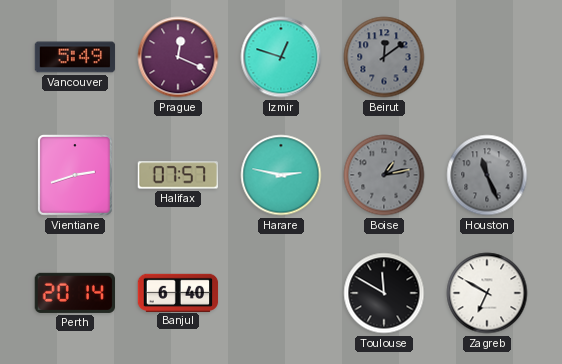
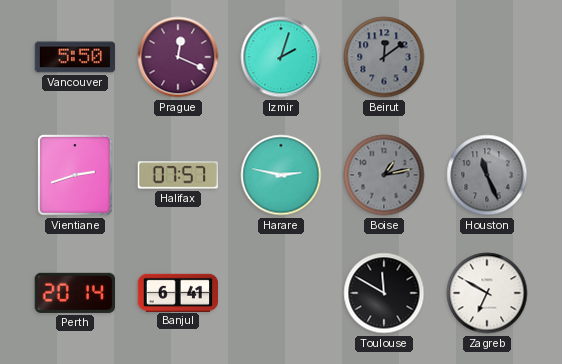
Vancouver: 5:49 -> 5:50
Izmir: 12:48 -> 2:03
Banjul: 6:40 -> 6:41
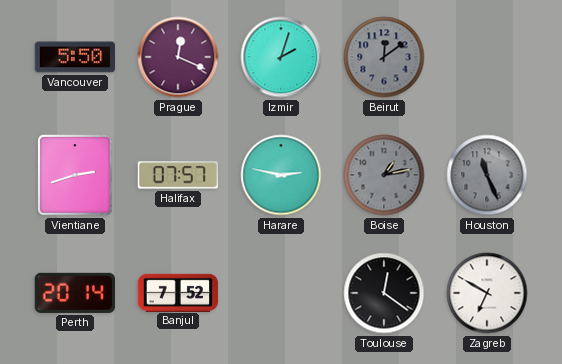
Banjul: 6:41 -> 7:52
Toulouse: 11:50 -> 12:21
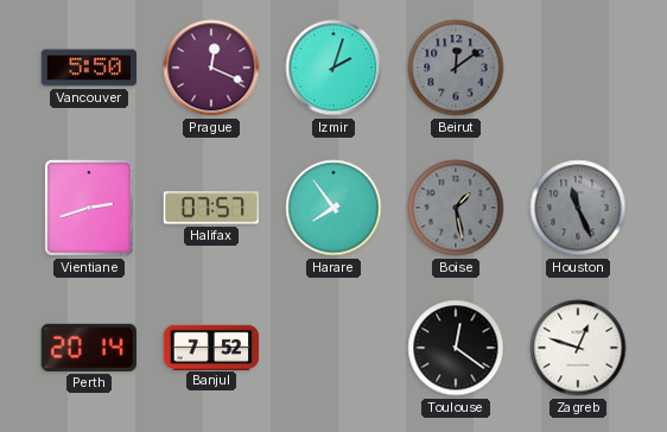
Harare: 2:47 -> 7:54
Boise: 1:13 -> 1:28
Zagreb: 6:50 -> 12:48
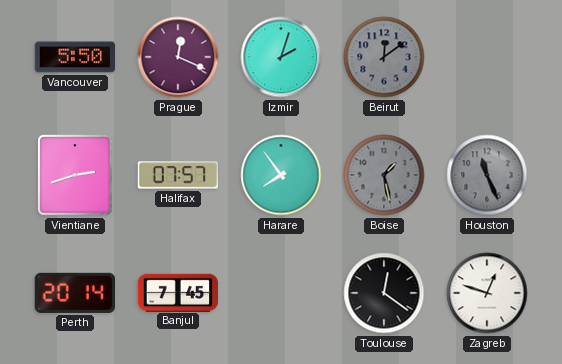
Banjul: 7:52 -> 7:45
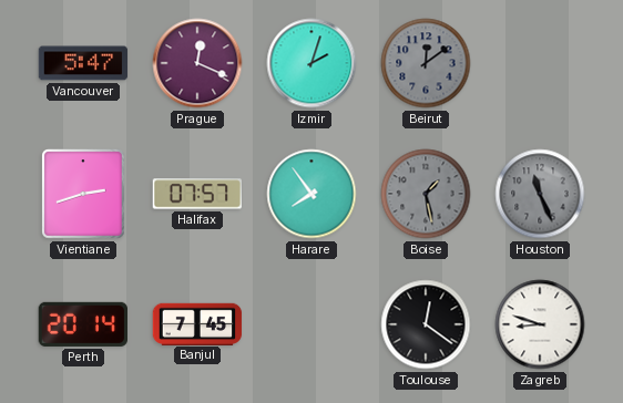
Vancouver: 5:50 -> 5:47
Zagreb: 12:48 -> 8:48
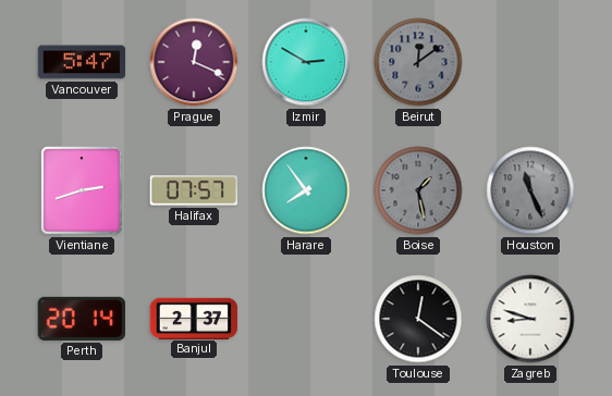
Izmir: 2:03 -> 2:50
Banjul: 7:45 -> 2:37
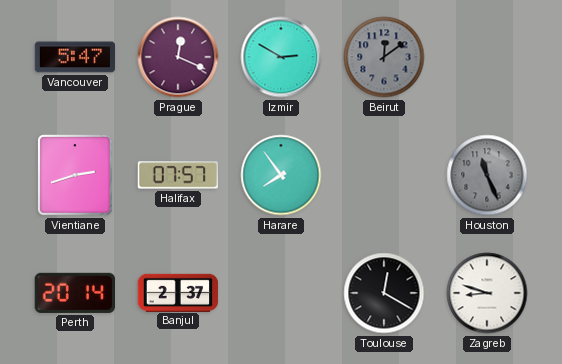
Boise: 1:28 -> none
Toulouse: 12:21 -> 12:20
